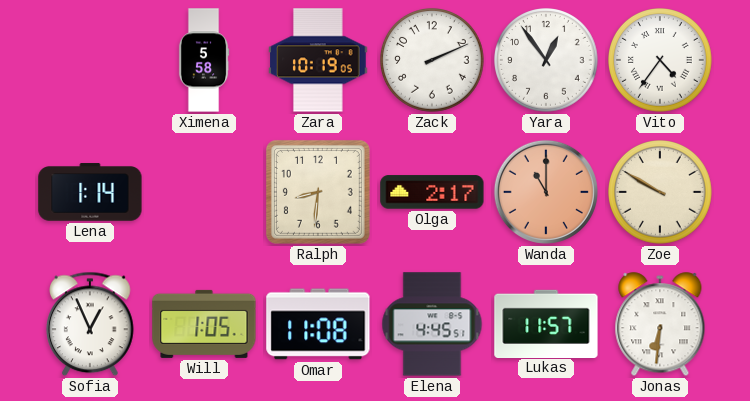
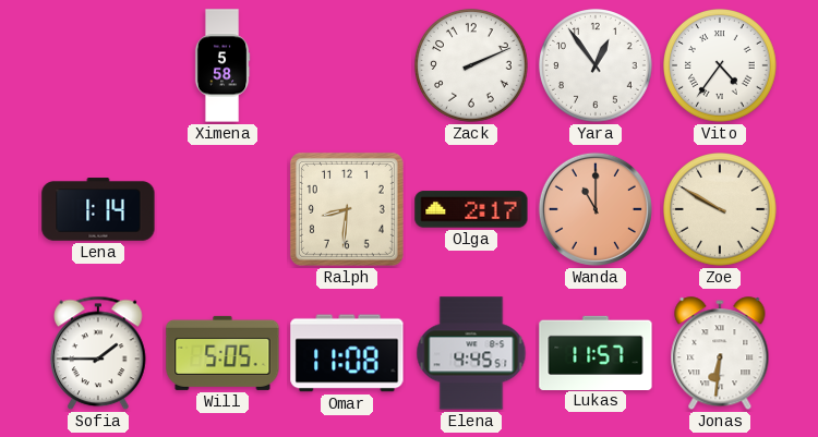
Zara: 10:19 -> none
Sofia: 12:56 -> 1:45
Will: 1:05 -> 5:05
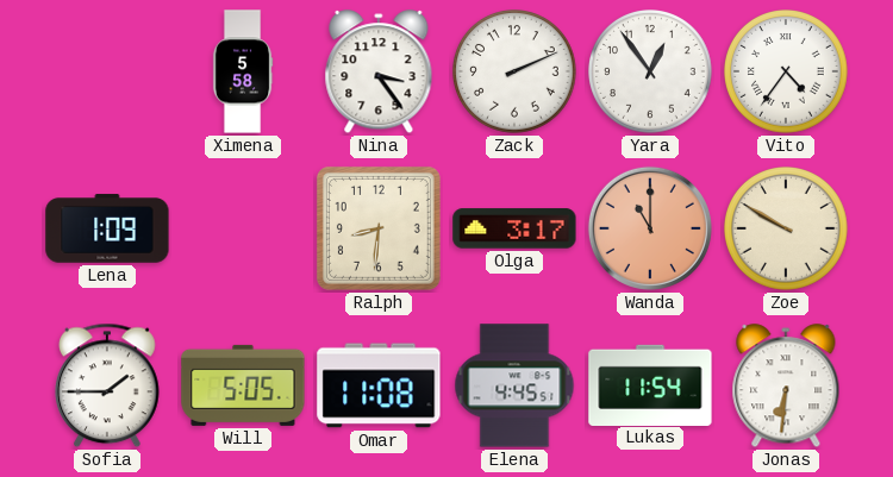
Nina: none -> 3:24
Lena: 1:14 -> 1:09
Olga: 2:17 -> 3:17
Lukas: 11:57 -> 11:54
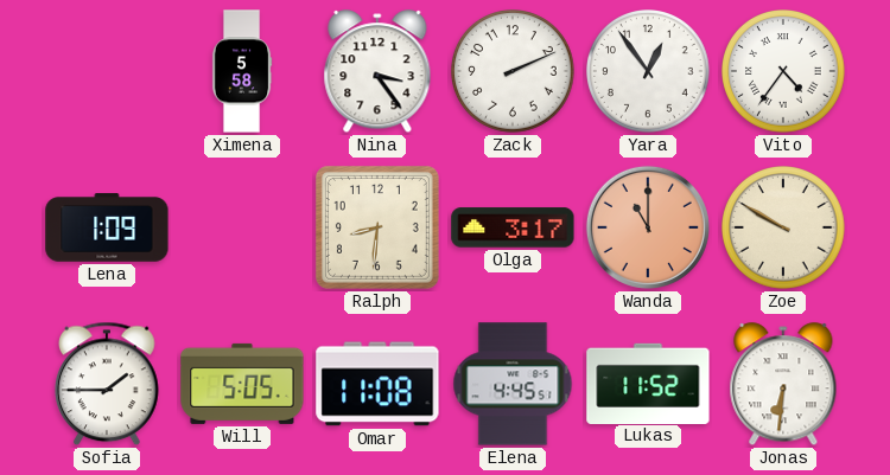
Lukas: 11:54 -> 11:52
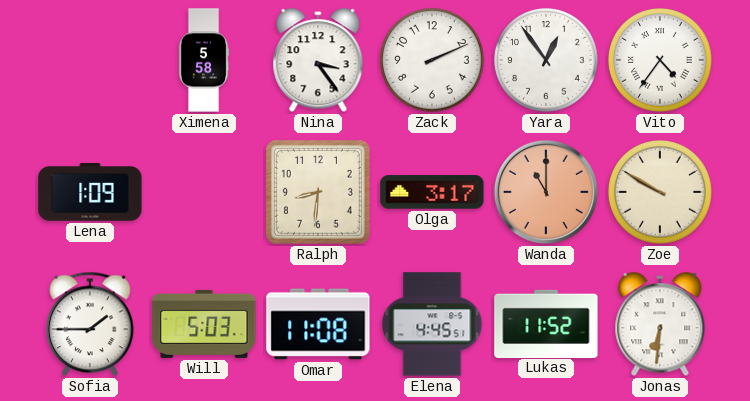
Will: 5:05 -> 5:03
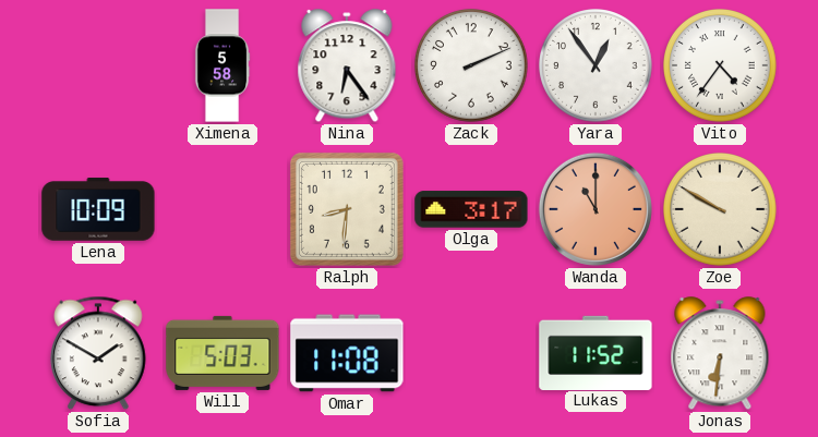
Nina: 3:24 -> 6:24
Lena: 1:09 -> 10:09
Sofia: 1:45 -> 1:50
Elena: 4:45 -> none
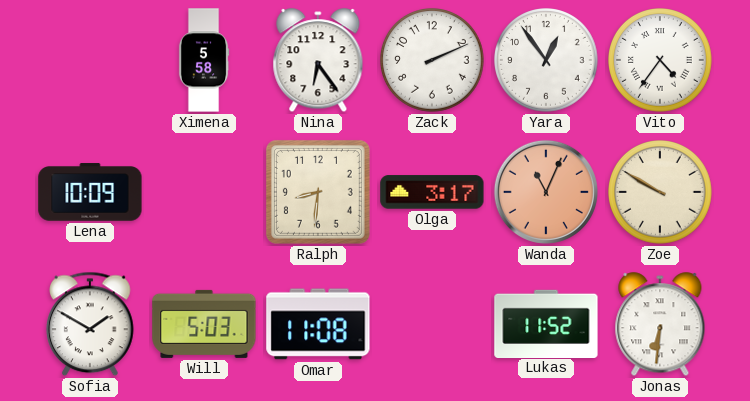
Wanda: 11:00 -> 11:04
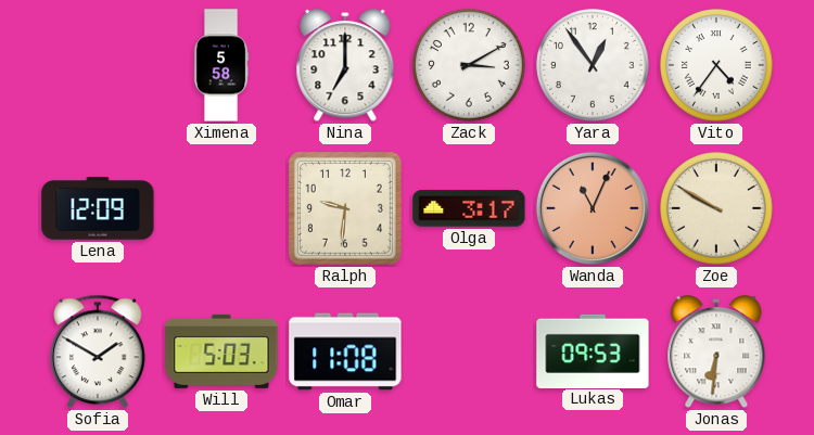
Nina: 6:24 -> 7:00
Zack: 2:11 -> 3:10
Lena: 10:09 -> 12:09
Ralph: 8:31 -> 9:31
Lukas: 11:52 -> 09:53
